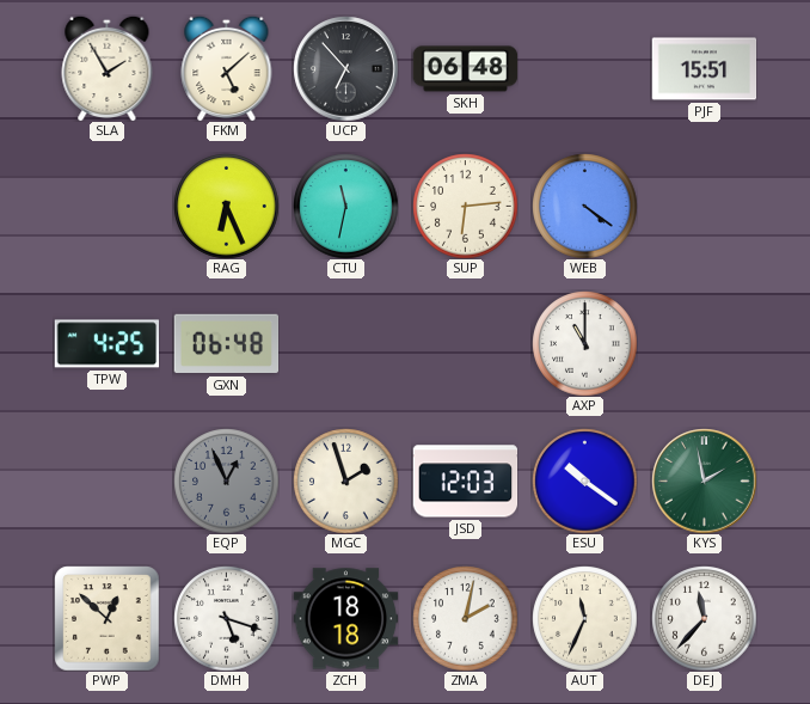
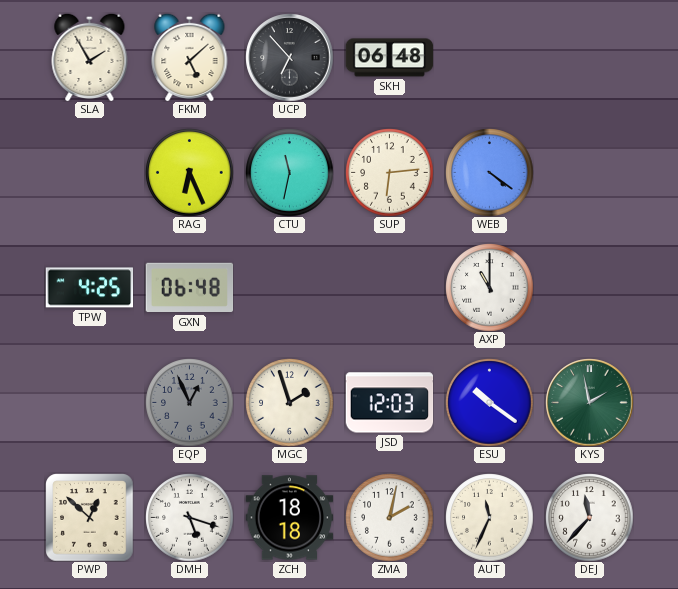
PJF: 15:51 -> none
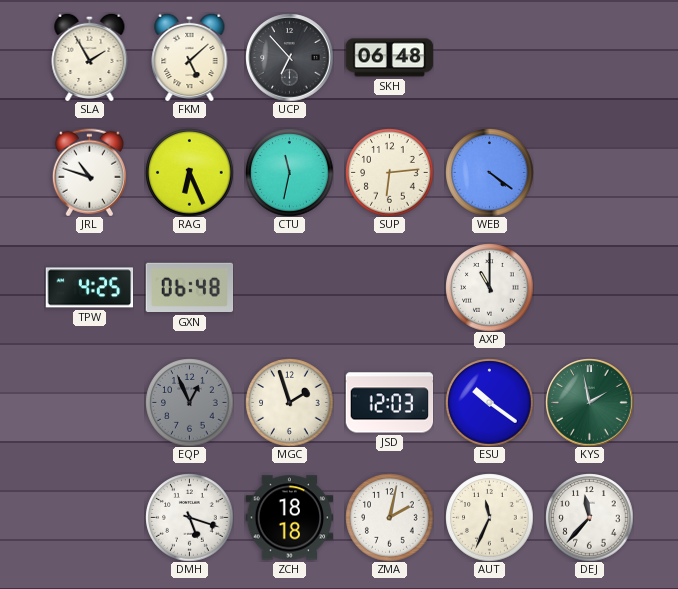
JRL: none -> 10:48
PWP: 12:52 -> none
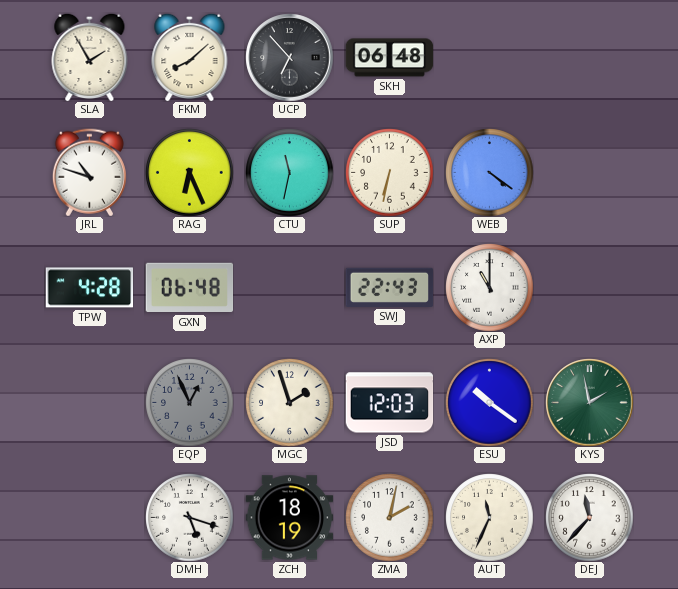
FKM: 5:08 -> 8:08
SUP: 6:14 -> 6:32
TPW: 4:25 -> 4:28
SWJ: none -> 22:43
ZCH: 18:18 -> 18:19
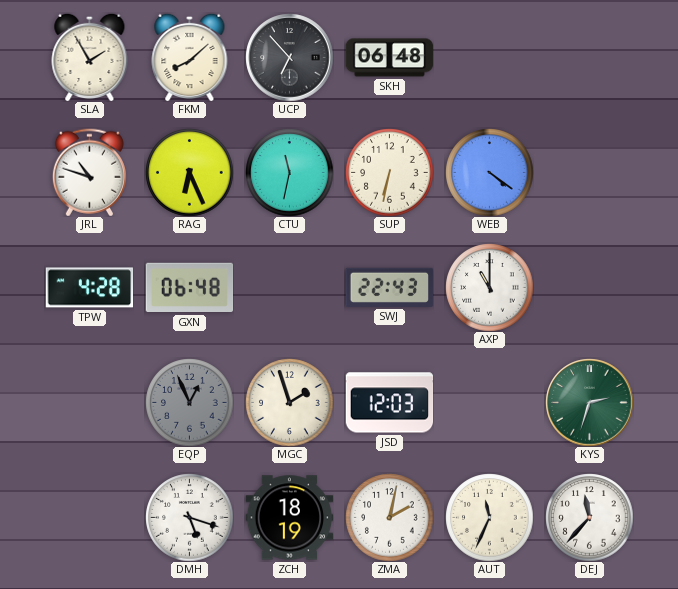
ESU: 10:21 -> none
KYS: 1:58 -> 2:33
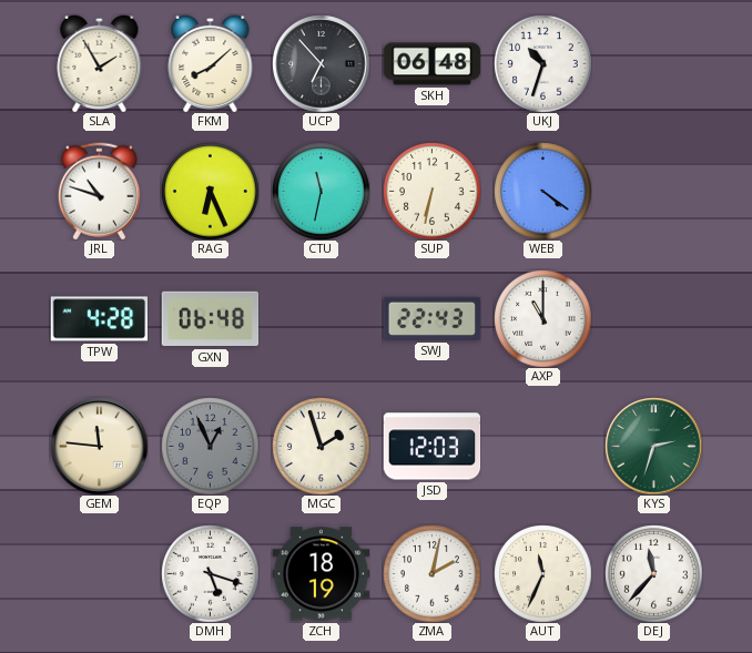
UKJ: none -> 10:33
GEM: none -> 11:46
